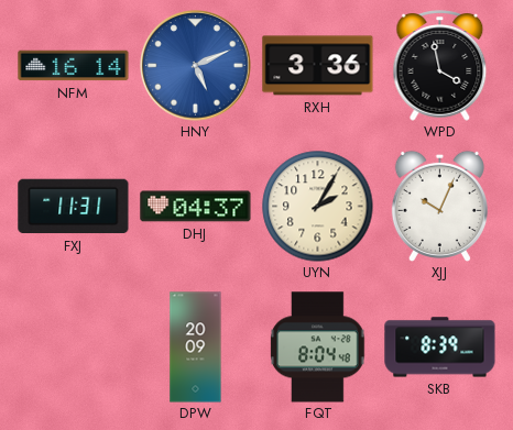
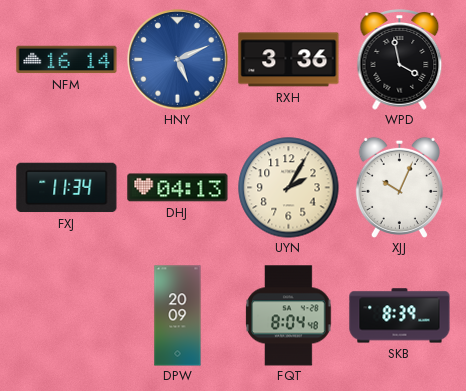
FXJ: 11:31 -> 11:34
DHJ: 04:37 -> 04:13
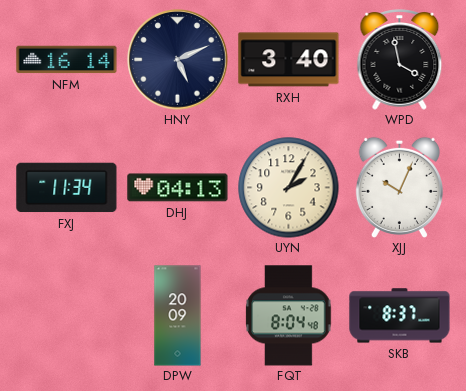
HNY dial: blue -> navy
RXH: 3:36 -> 3:40
SKB: 8:39 -> 8:37
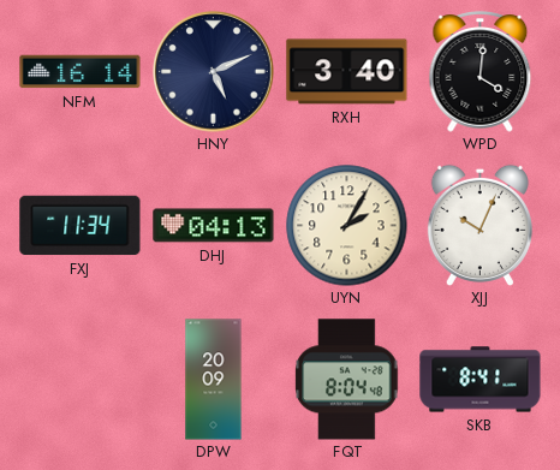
WPD: 3:58 -> 4:01
SKB: 8:37 -> 8:41
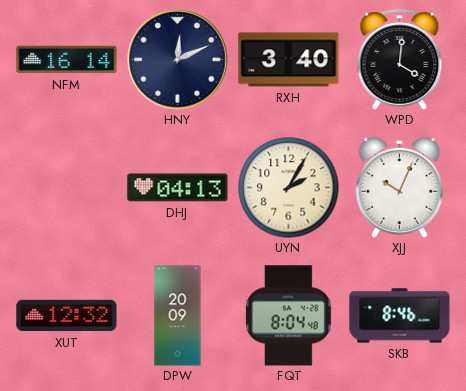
HNY: 5:11 -> 12:11
FXJ: 11:34 -> none
XUT: none -> 12:32
SKB: 8:41 -> 8:46
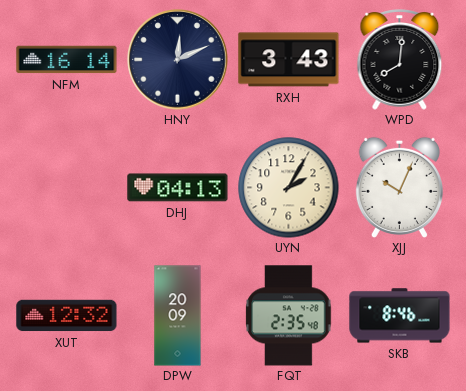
RXH: 3:40 -> 3:43
WPD: 4:01 -> 8:01
FQT: 8:04 -> 2:35
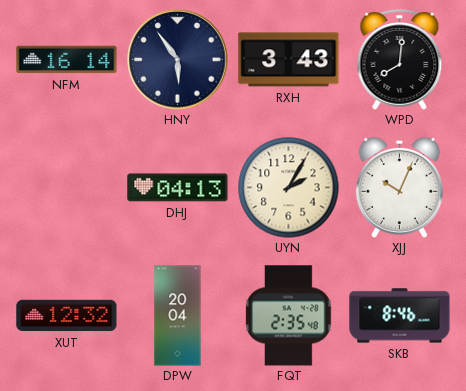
HNY: 12:11 -> 5:54
DPW: 20:09 -> 20:04
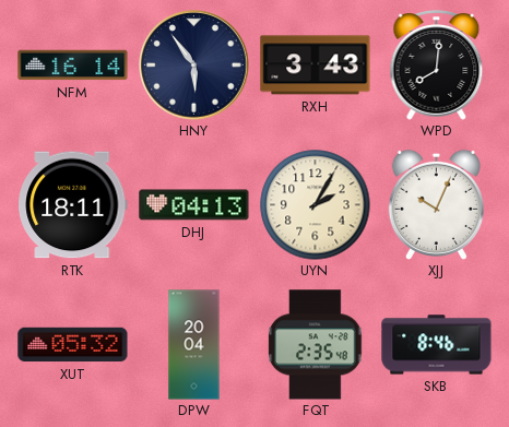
RTK: none -> 18:11
XUT: 12:32 -> 05:32
